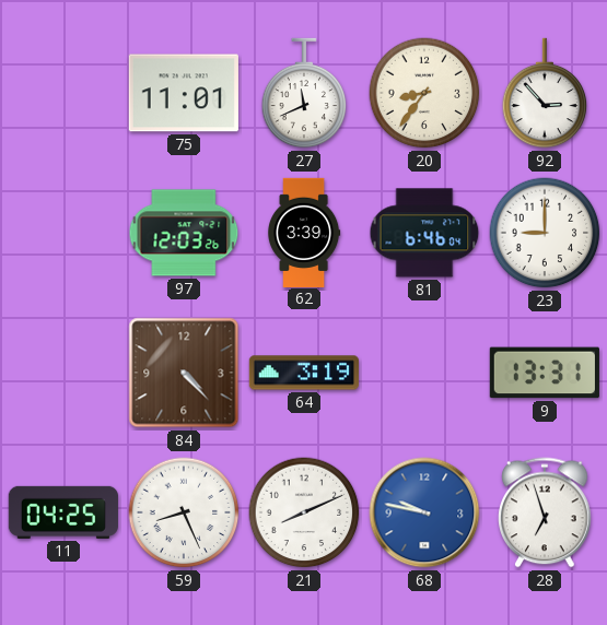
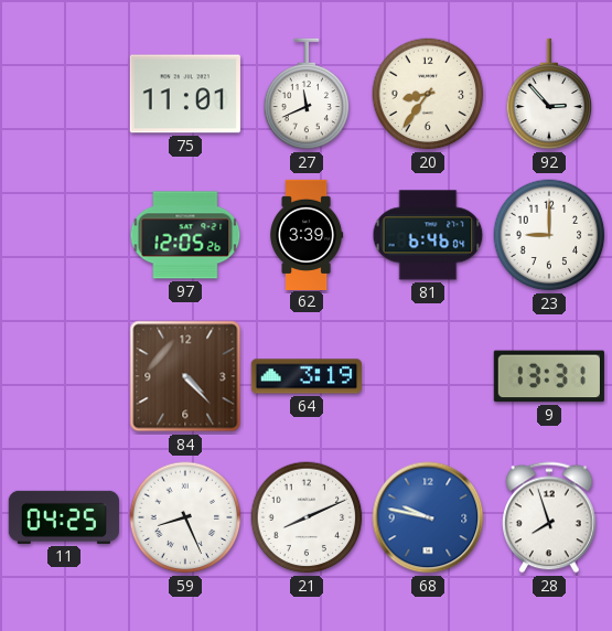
97: 12:03 -> 12:05
28: 6:57 -> 7:57
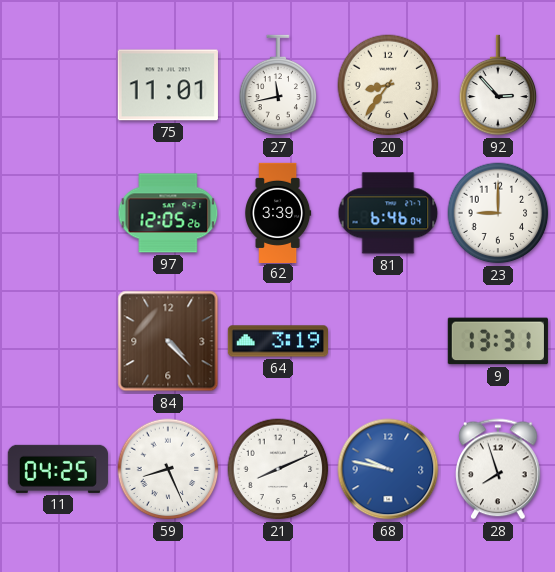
27: 11:41 -> 11:43
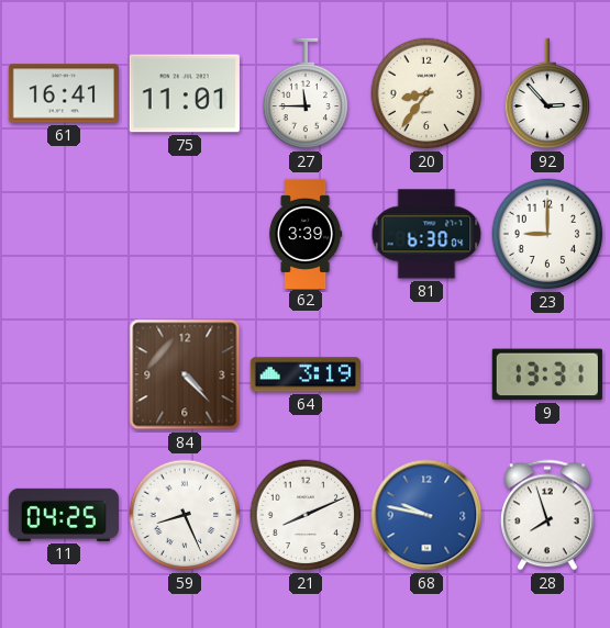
61: none -> 16:41
27: 11:43 -> 11:45
97: 12:05 -> none
81: 6:46 -> 6:30
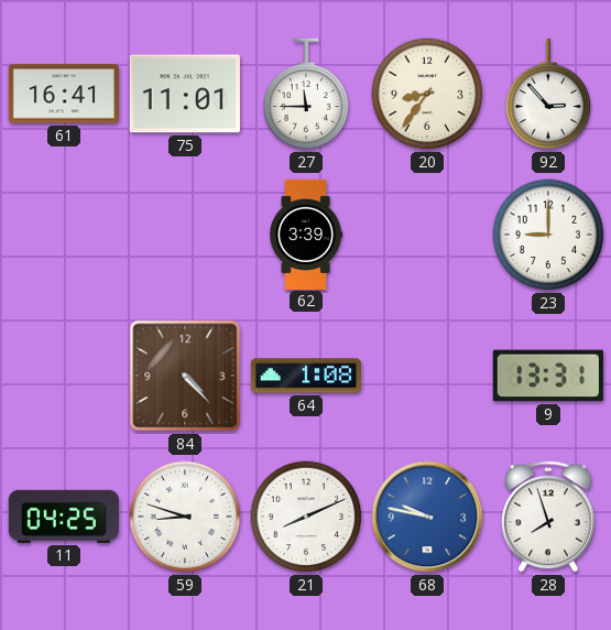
81: 6:30 -> none
64: 3:19 -> 1:08
59: 8:26 -> 8:48
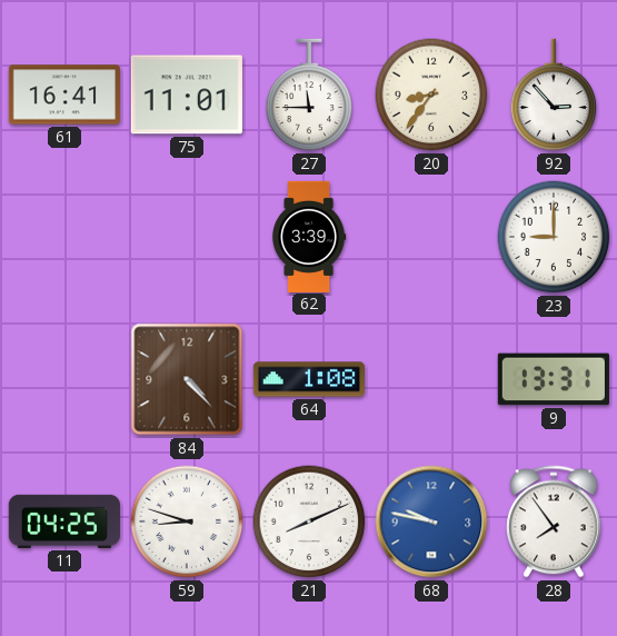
28: 7:57 -> 7:54
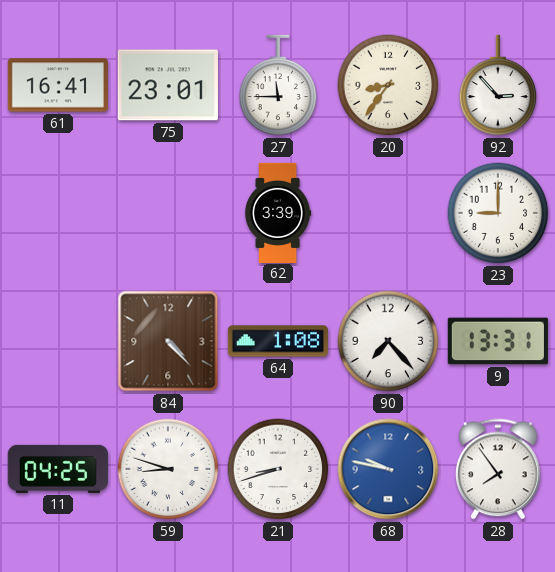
75: 11:01 -> 23:01
90: none -> 7:23
21: 8:11 -> 8:42
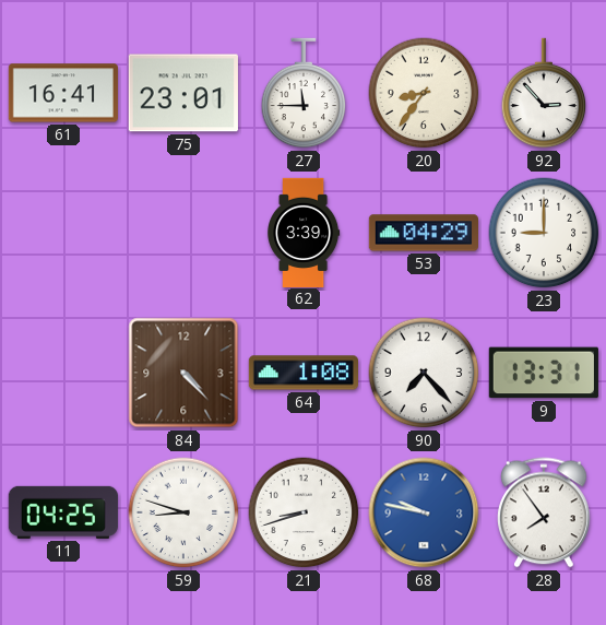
53: none -> 04:29
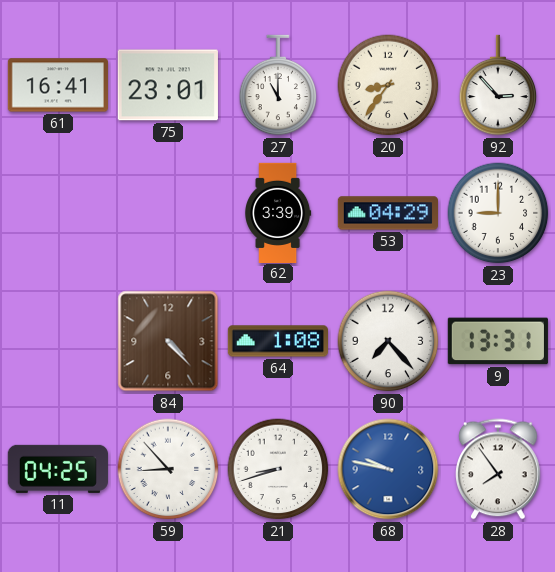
27: 11:45 -> 11:00
59: 8:48 -> 8:53
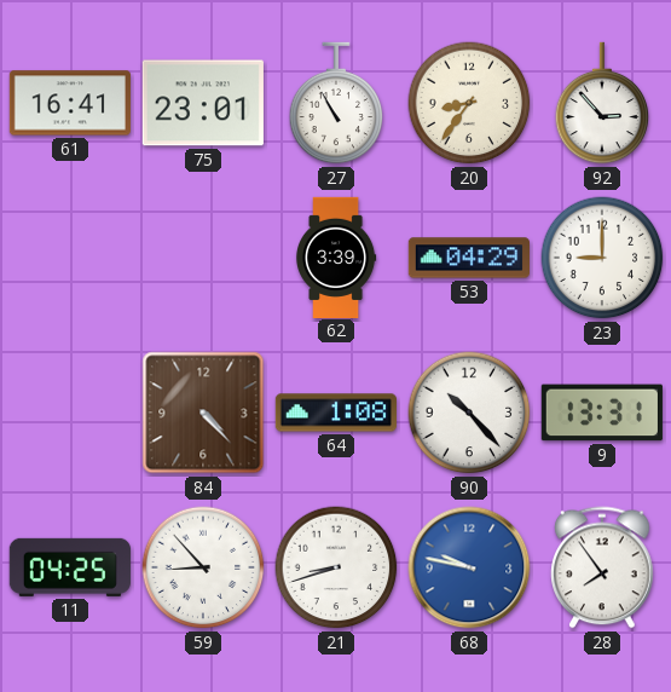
27: 11:00 -> 10:55
90: 7:23 -> 10:23
